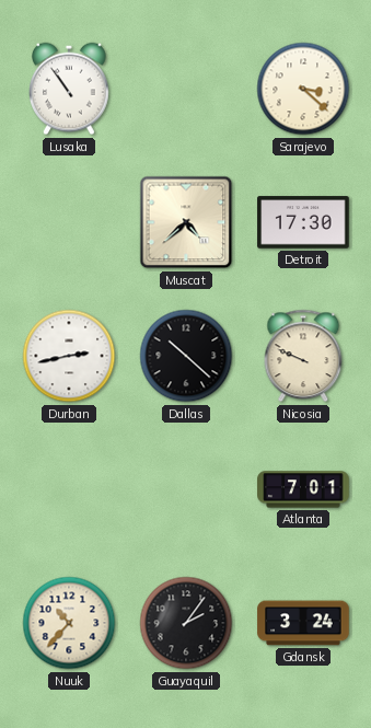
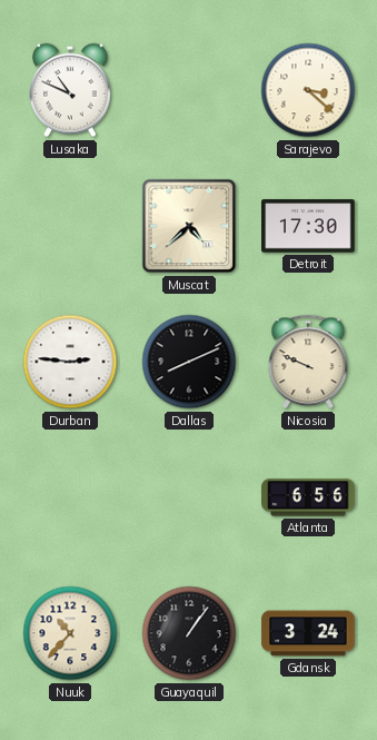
Lusaka: 10:54 -> 10:49
Durban: 2:43 -> 2:46
Dallas: 10:22 -> 8:11
Atlanta: 7:01 -> 6:56
Guayaquil: 2:06 -> 1:06
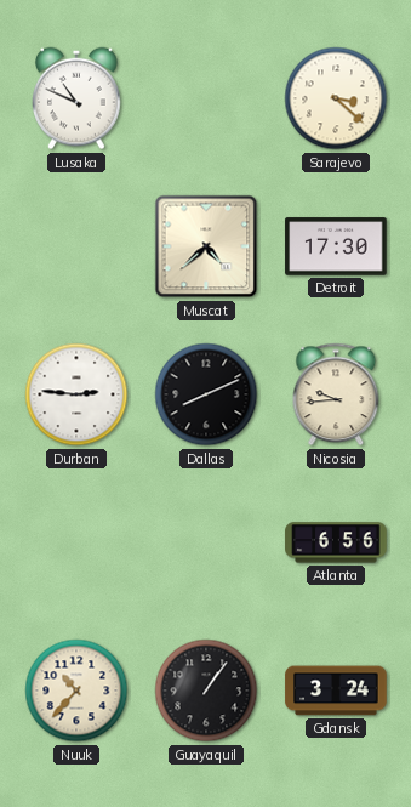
Nicosia: 9:49 -> 9:44
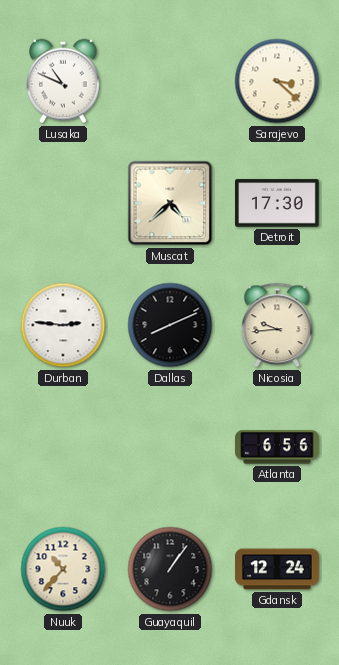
Gdansk: 3:24 -> 12:24
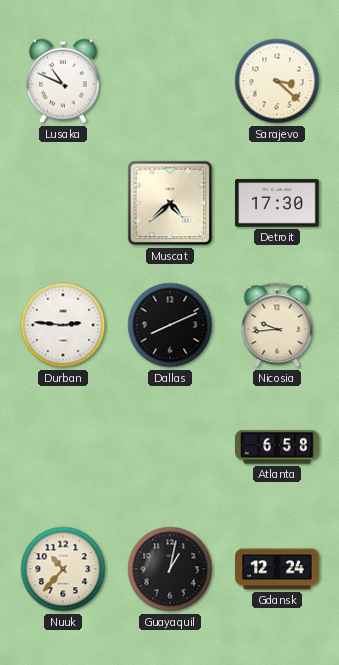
Atlanta: 6:56 -> 6:58
Guayaquil: 1:06 -> 1:02
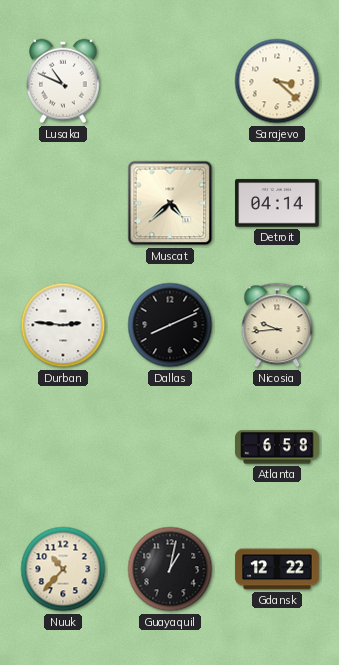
Detroit: 17:30 -> 04:14
Gdansk: 12:24 -> 12:22
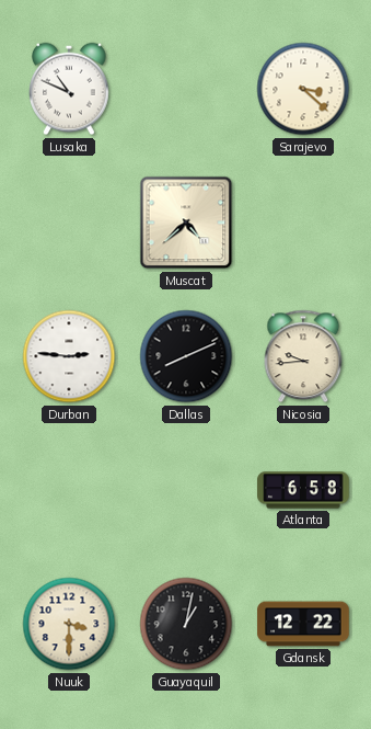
Detroit: 04:14 -> none
Nuuk: 10:37 -> 3:30
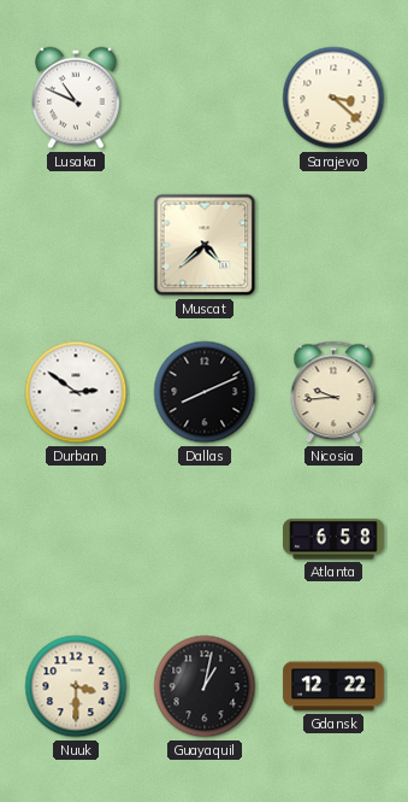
Durban: 2:46 -> 2:51
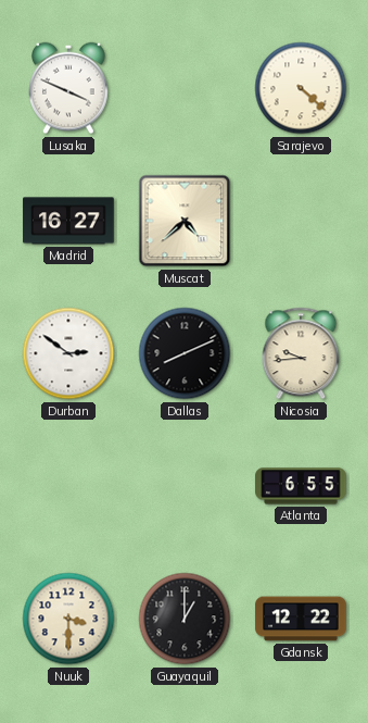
Lusaka: 10:49 -> 3:49
Sarajevo: 3:22 -> 4:22
Madrid: none -> 16:27
Atlanta: 6:58 -> 6:55
Guayaquil: 1:02 -> 1:00
